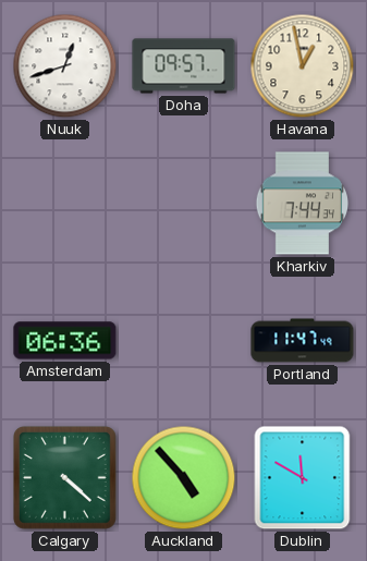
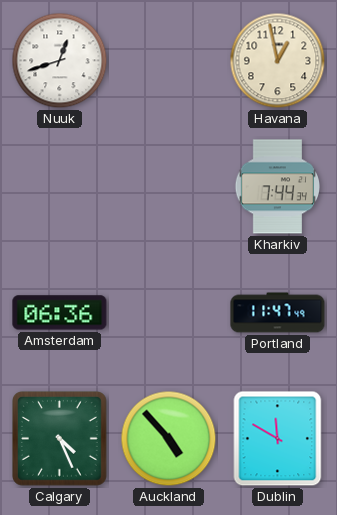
Doha: 09:57 -> none
Calgary: 4:22 -> 4:26
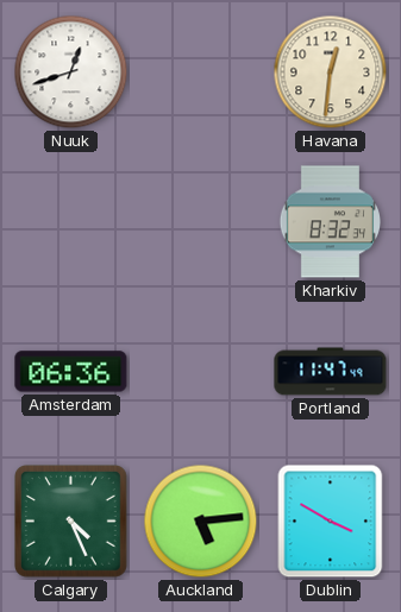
Havana: 12:58 -> 12:31
Kharkiv: 7:44 -> 8:32
Auckland: 4:53 -> 5:14
Dublin: 11:50 -> 3:50
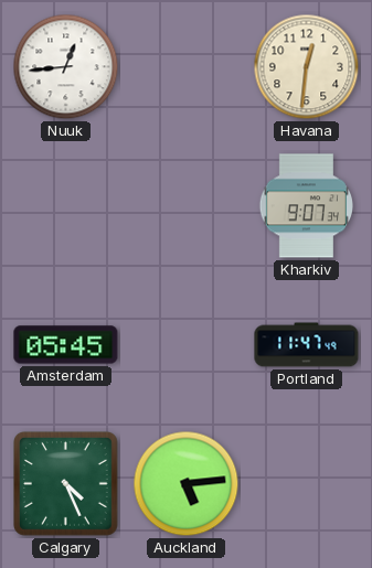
Nuuk: 12:42 -> 12:44
Kharkiv: 8:32 -> 9:07
Amsterdam: 06:36 -> 05:45
Dublin: 3:50 -> none
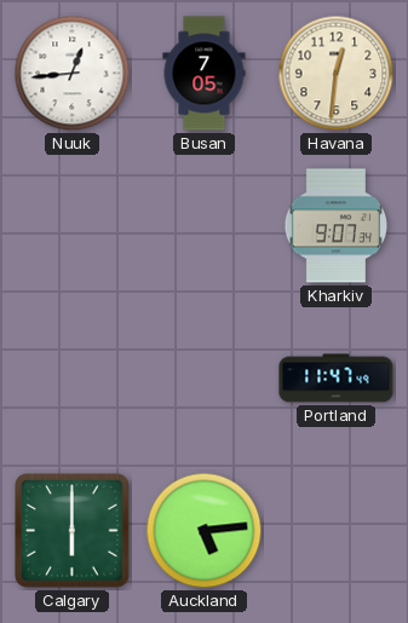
Busan: none -> 7:05
Amsterdam: 05:45 -> none
Calgary: 4:26 -> 6:00
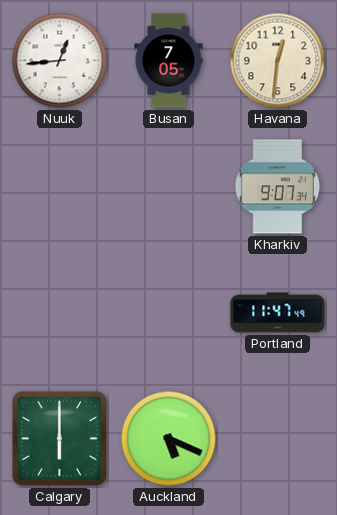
Auckland: 5:14 -> 5:19
